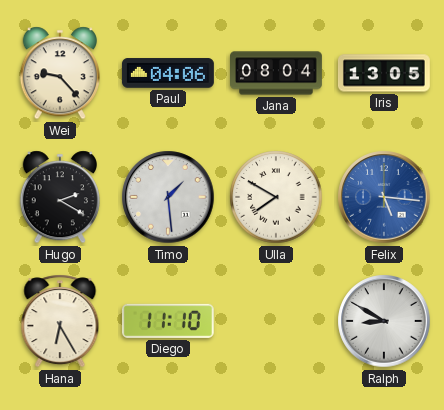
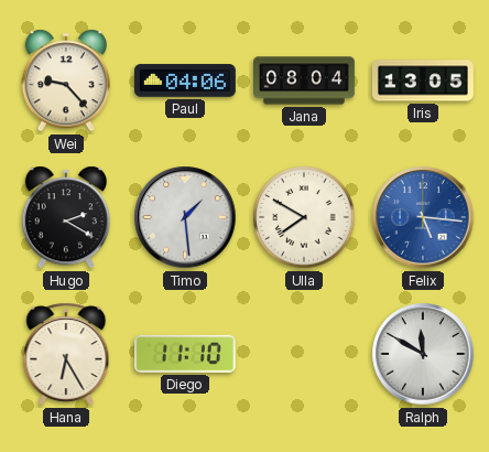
Ralph: 8:50 -> 11:50
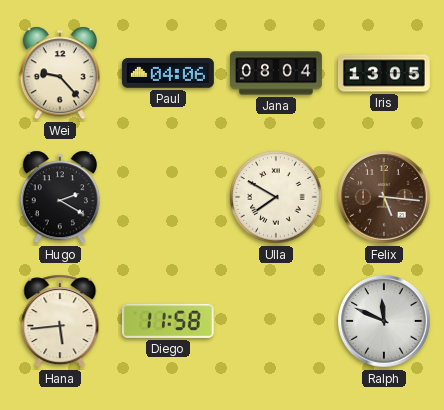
Timo: 1:29 -> none
Felix dial: blue -> brown
Hana: 6:25 -> 5:44
Diego: 11:10 -> 11:58
Ralph: 11:50 -> 11:49
